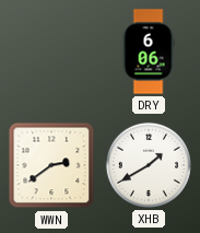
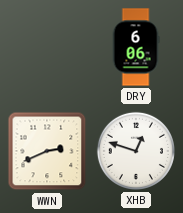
WWN: 2:39 -> 2:41
XHB: 1:40 -> 12:48
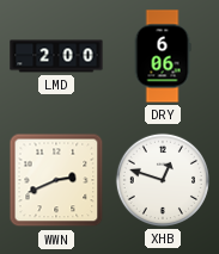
LMD: none -> 2:00
